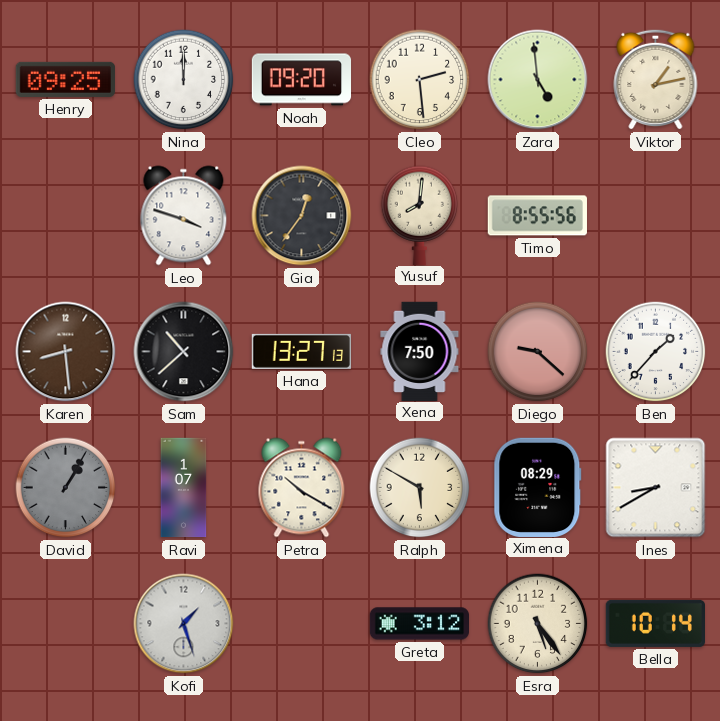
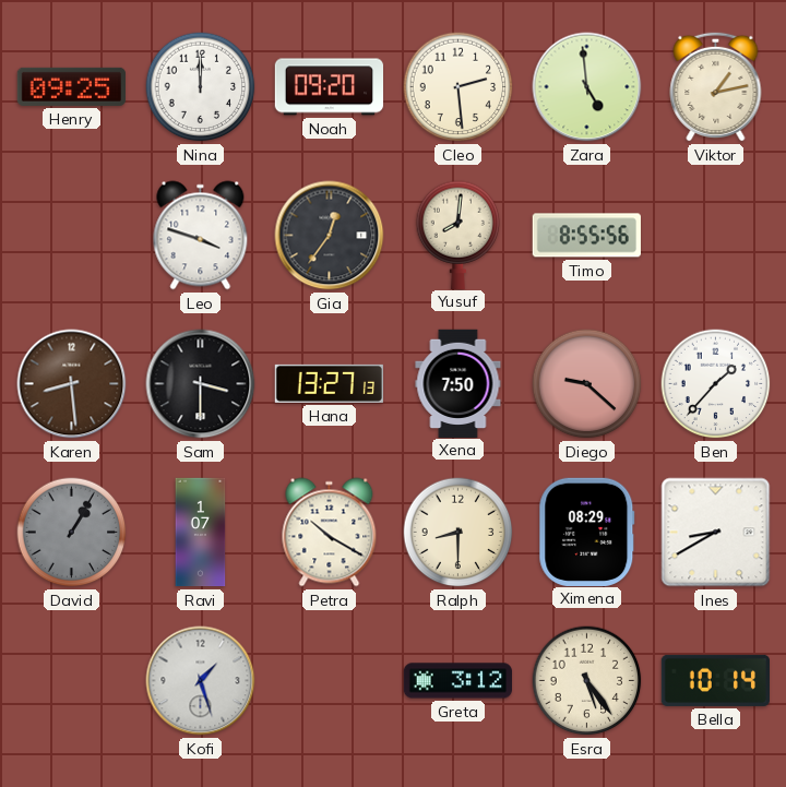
Sam: 10:38 -> 3:30
Ralph: 5:50 -> 8:30
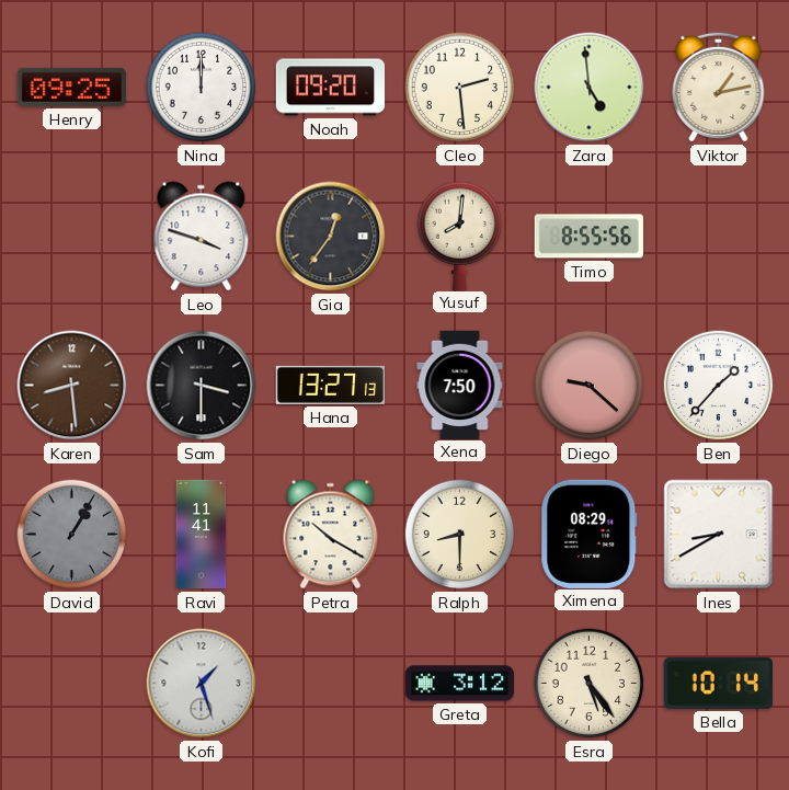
Ravi: 1:07 -> 11:41
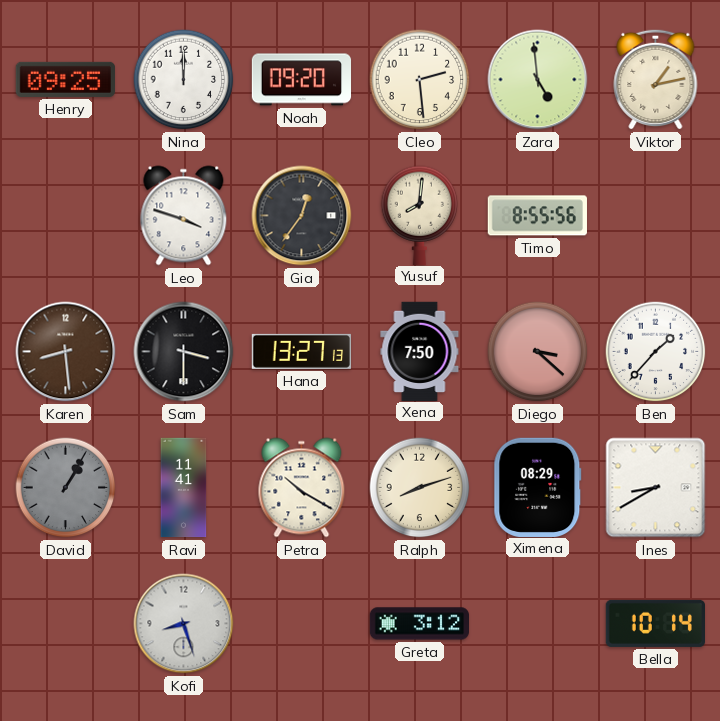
Diego: 9:22 -> 3:22
Ralph: 8:30 -> 8:12
Kofi: 1:27 -> 8:27
Esra: 5:24 -> none
